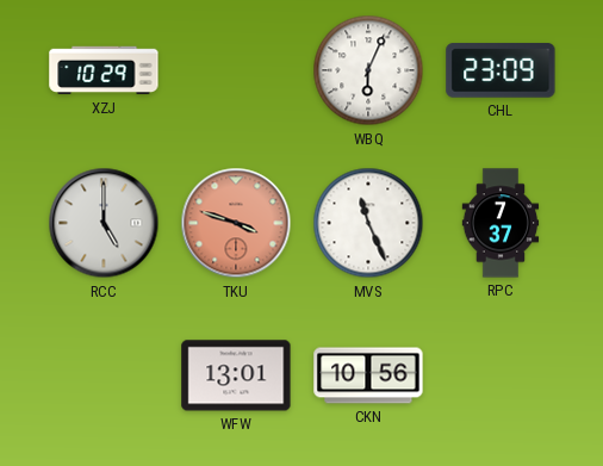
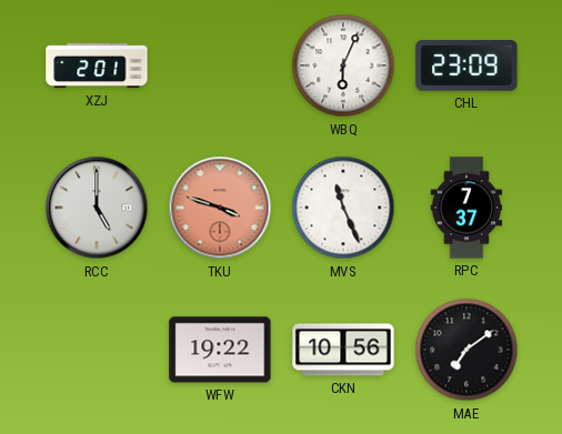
XZJ: 10:29 -> 2:01
WFW: 13:01 -> 19:22
MAE: none -> 7:09
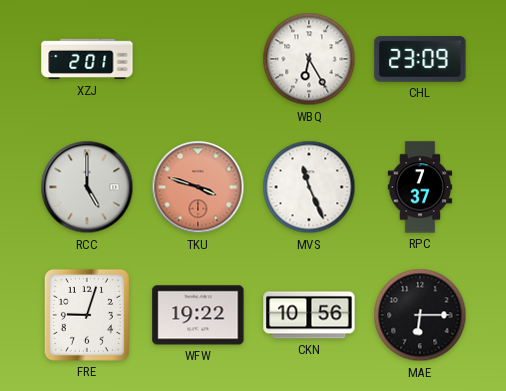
WBQ: 6:04 -> 6:25
FRE: none -> 9:03
MAE: 7:09 -> 6:15
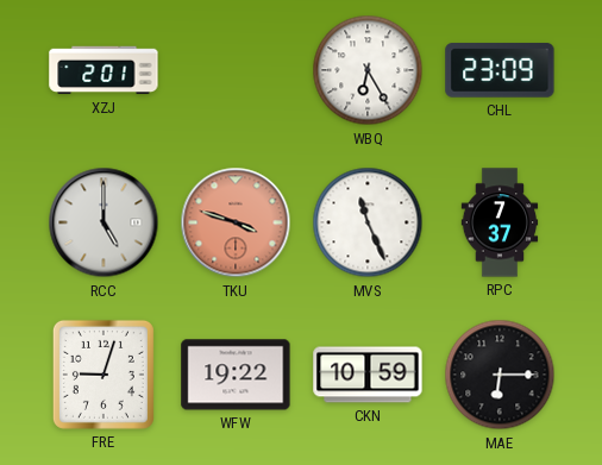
CKN: 10:56 -> 10:59
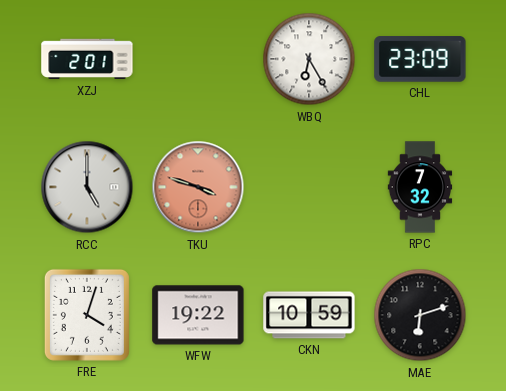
MVS: 11:26 -> none
RPC: 7:37 -> 7:32
FRE: 9:03 -> 4:03
MAE: 6:15 -> 6:12
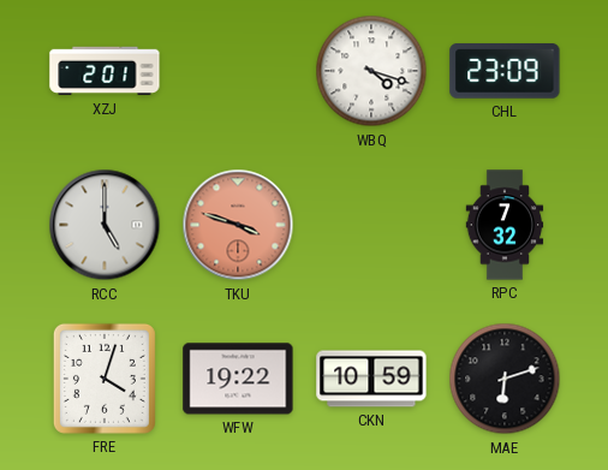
WBQ: 6:25 -> 4:18
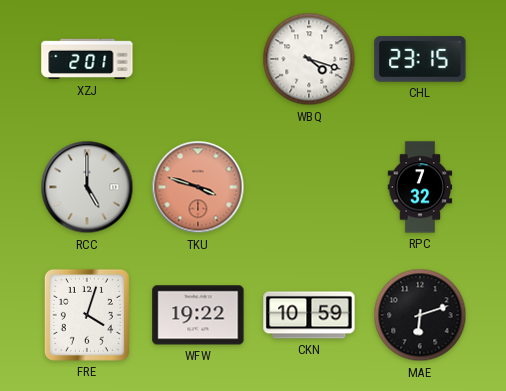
CHL: 23:09 -> 23:15
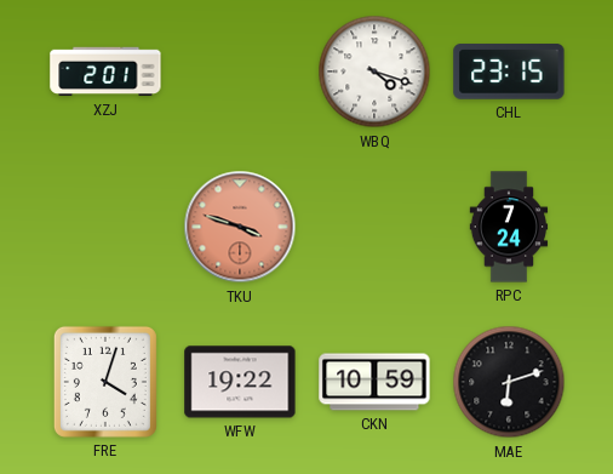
RCC: 5:00 -> none
RPC: 7:32 -> 7:24
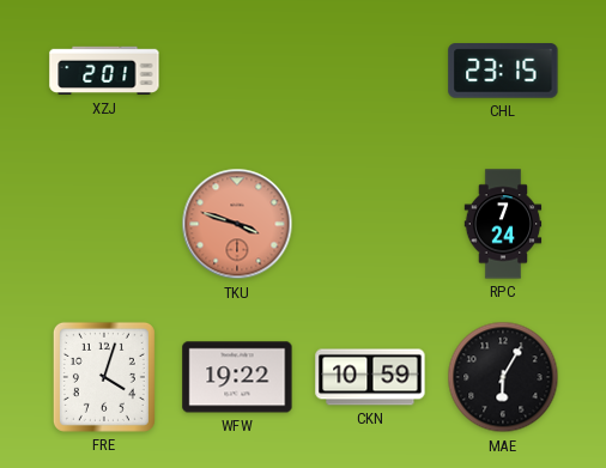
WBQ: 4:18 -> none
MAE: 6:12 -> 6:05
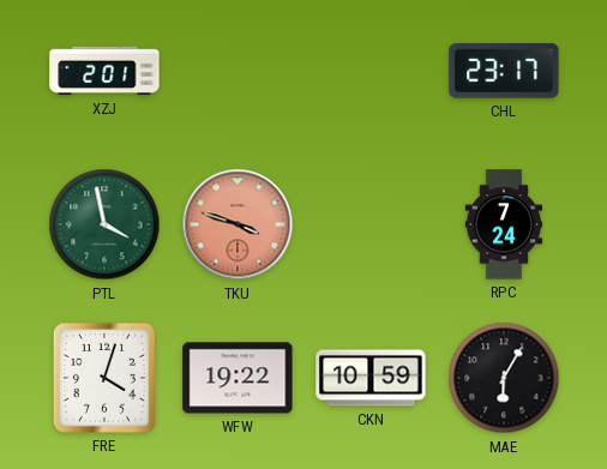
CHL: 23:15 -> 23:17
PTL: none -> 3:58
